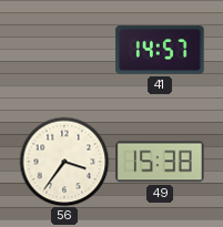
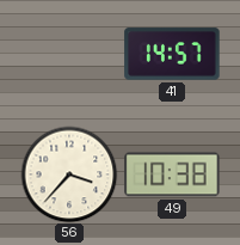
56: 3:36 -> 3:37
49: 15:38 -> 10:38
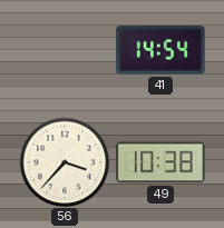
41: 14:57 -> 14:54
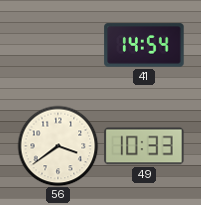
56: 3:37 -> 3:39
49: 10:38 -> 10:33
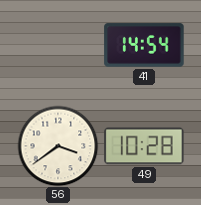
49: 10:33 -> 10:28
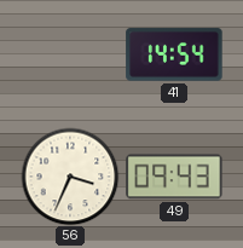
56: 3:39 -> 3:34
49: 10:28 -> 09:43
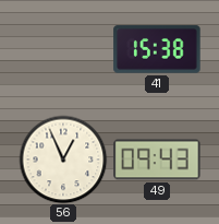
41: 14:54 -> 15:38
56: 3:34 -> 12:56
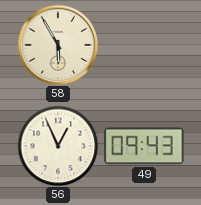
58: none -> 5:55
41: 15:38 -> none
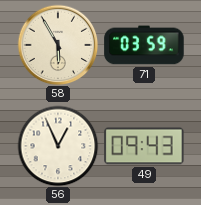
71: none -> 03:59
